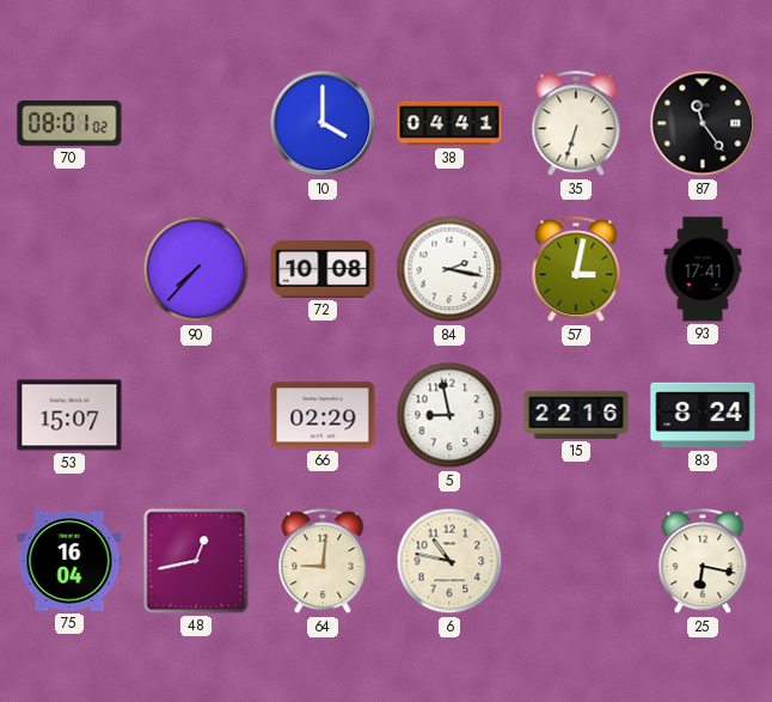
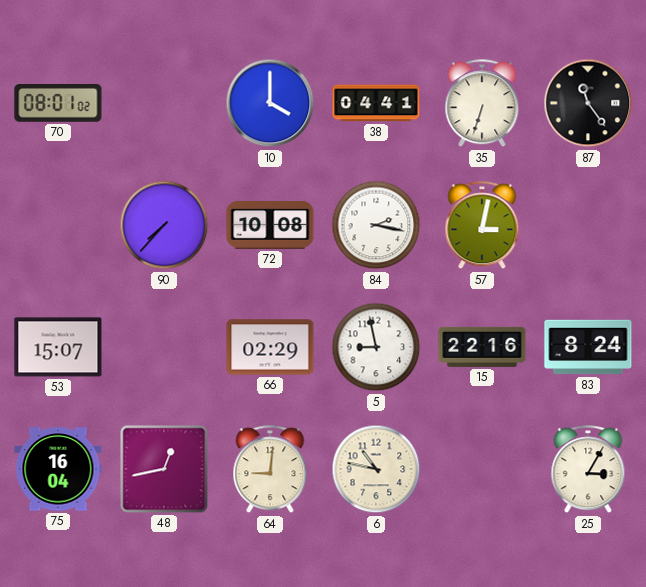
93: 17:41 -> none
25: 6:17 -> 3:05
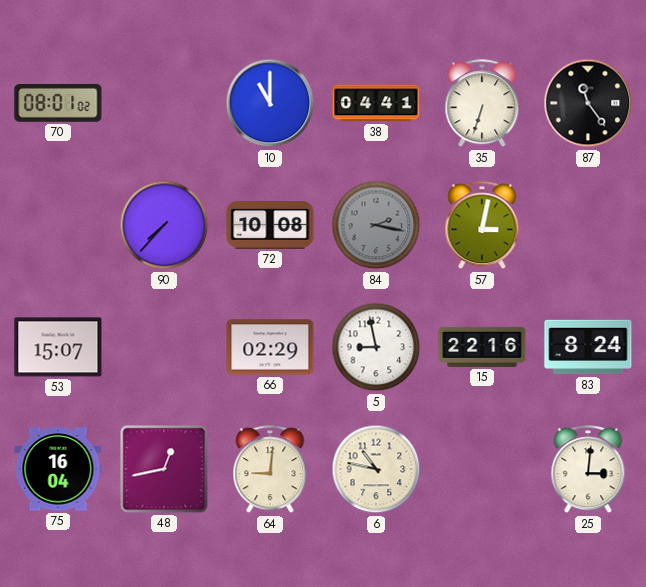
10: 4:00 -> 11:00
84 dial: white -> grey
25: 3:05 -> 3:01
